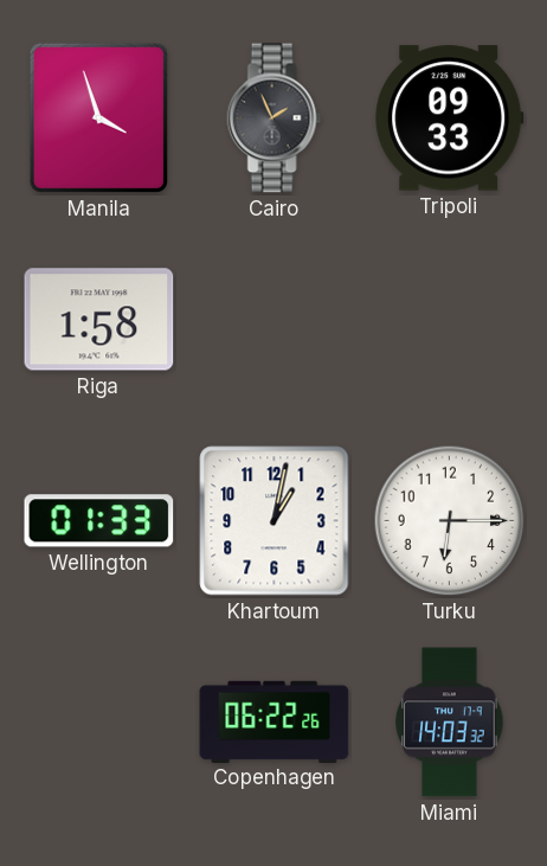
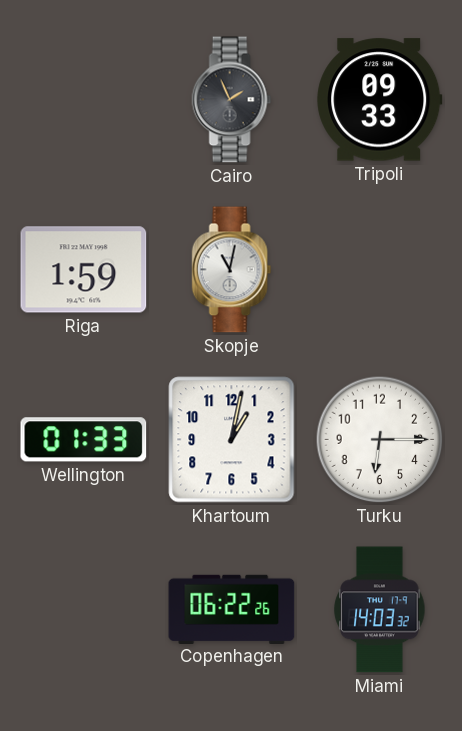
Manila: 3:57 -> none
Riga: 1:58 -> 1:59
Skopje: none -> 11:02
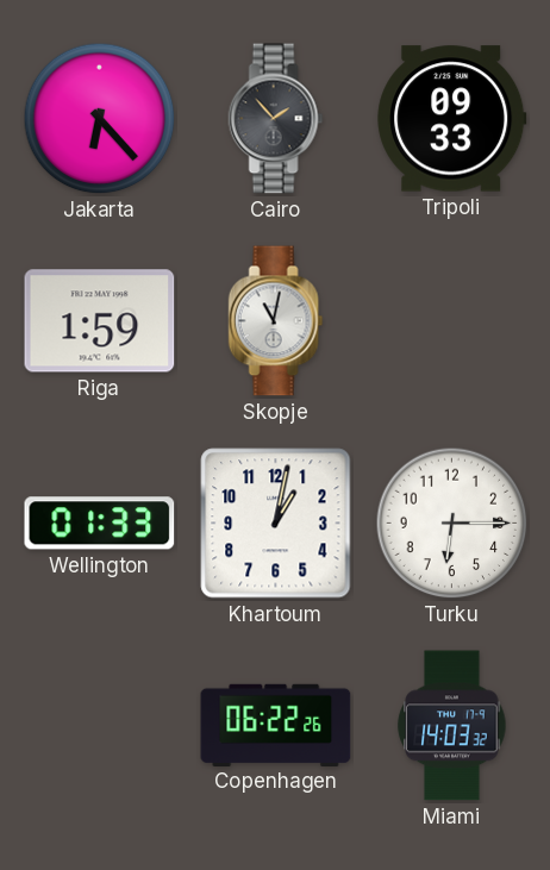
Jakarta: none -> 6:23
Cairo: 1:56 -> 1:53
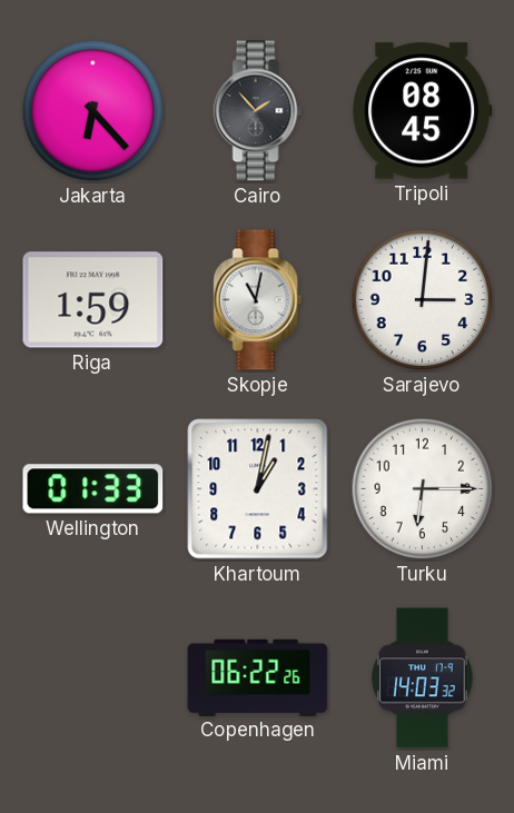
Tripoli: 09:33 -> 08:45
Sarajevo: none -> 3:01
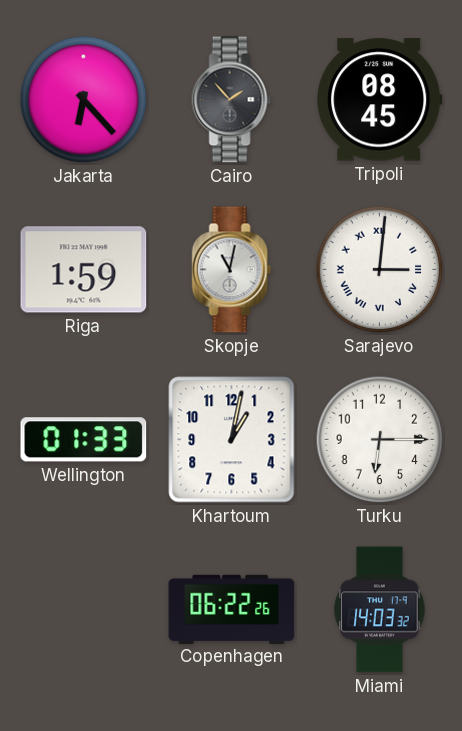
Sarajevo numerals: Arabic -> Roman
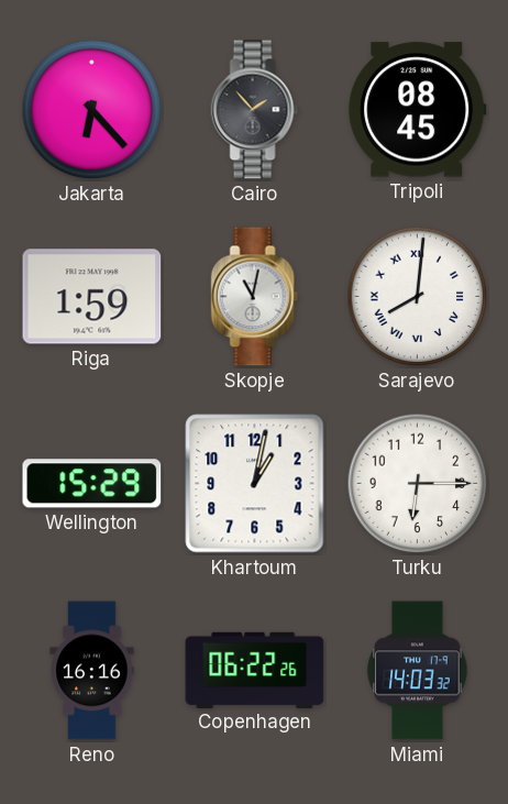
Sarajevo: 3:01 -> 8:01
Wellington: 01:33 -> 15:29
Reno: none -> 16:16
